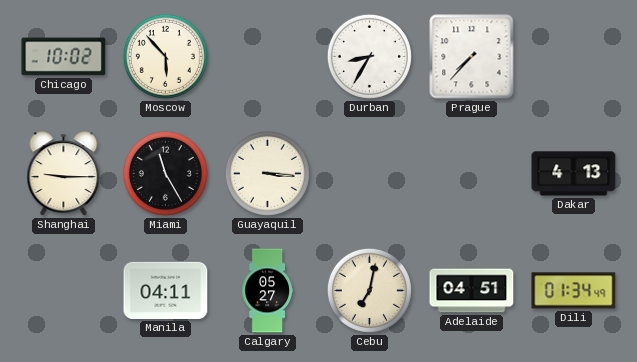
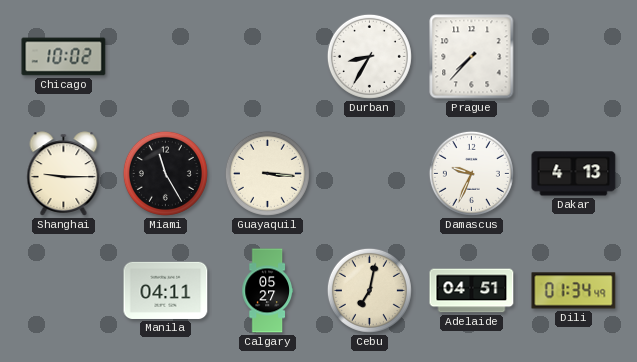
Moscow: 5:53 -> none
Damascus: none -> 9:34
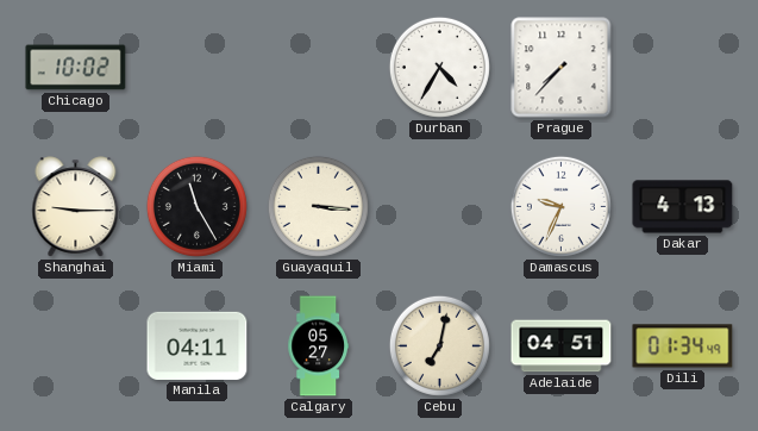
Durban: 8:35 -> 4:35
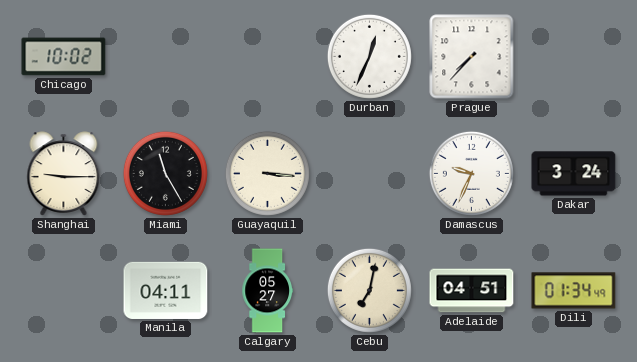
Durban: 4:35 -> 12:34
Dakar: 4:13 -> 3:24
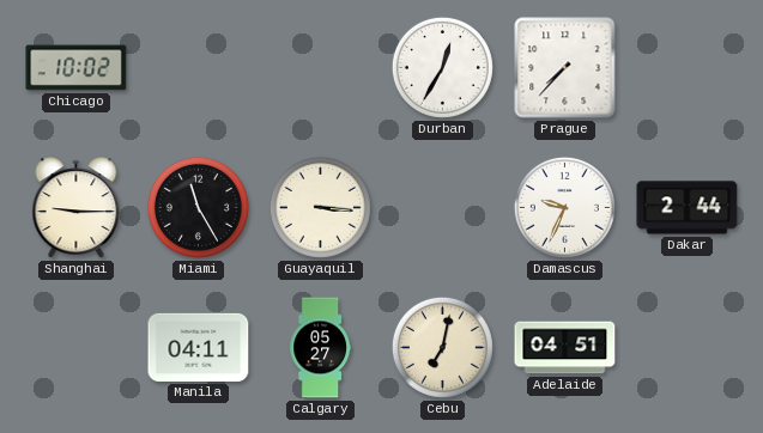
Durban: 12:34 -> 12:35
Dakar: 3:24 -> 2:44
Dili: 01:34 -> none
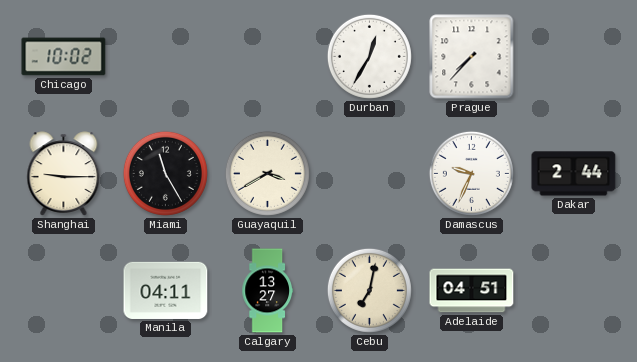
Guayaquil: 3:16 -> 3:40
Calgary: 05:27 -> 13:27
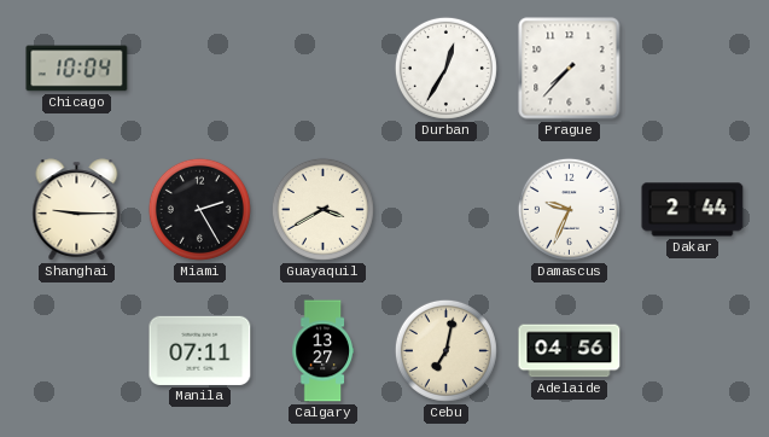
Chicago: 10:02 -> 10:04
Miami: 11:25 -> 2:25
Manila: 04:11 -> 07:11
Adelaide: 04:51 -> 04:56
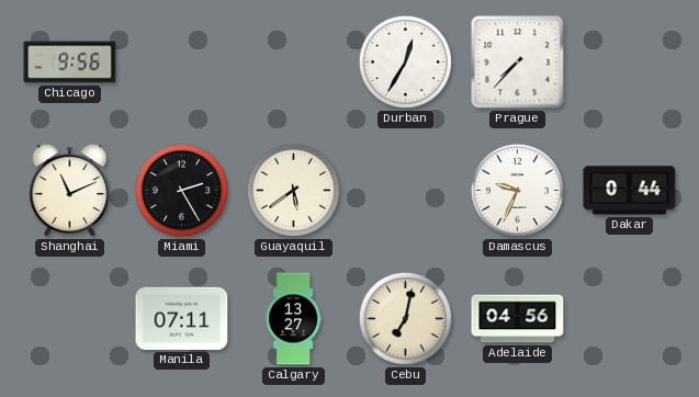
Chicago: 10:04 -> 9:56
Shanghai: 9:15 -> 11:11
Guayaquil: 3:40 -> 5:39
Dakar: 2:44 -> 0:44
